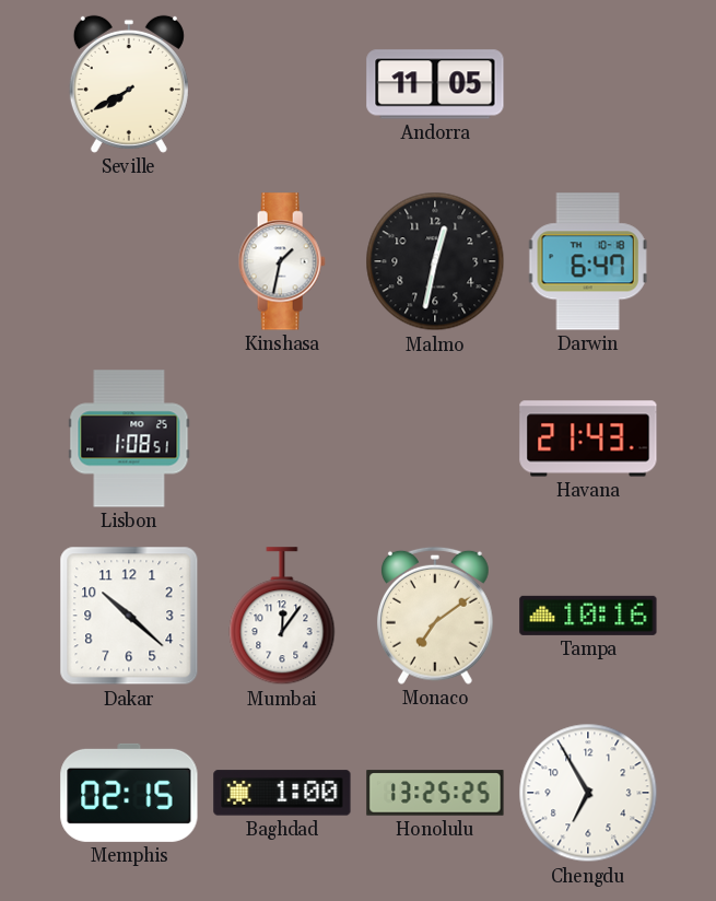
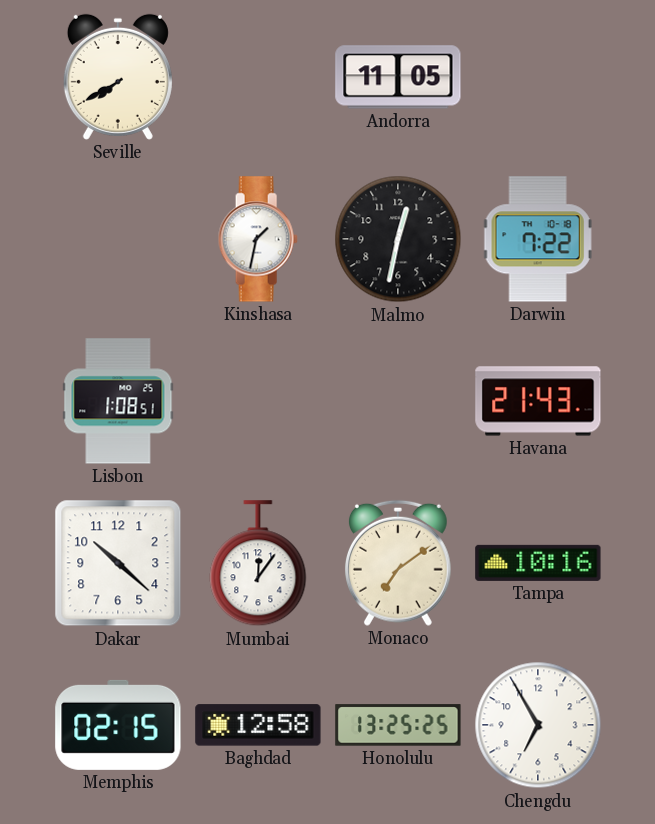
Darwin: 6:47 -> 7:22
Baghdad: 1:00 -> 12:58
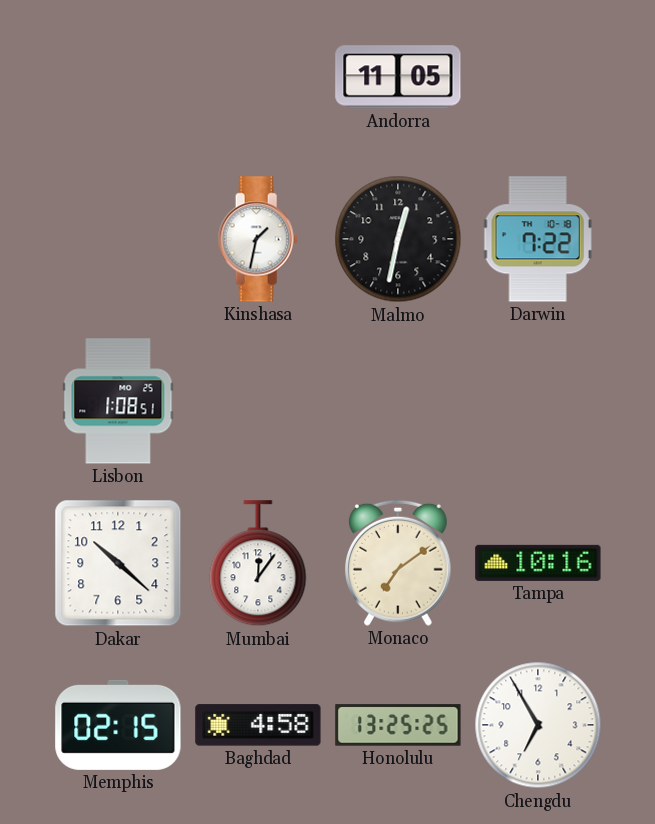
Seville: 7:40 -> none
Havana: 21:43 -> none
Baghdad: 12:58 -> 4:58
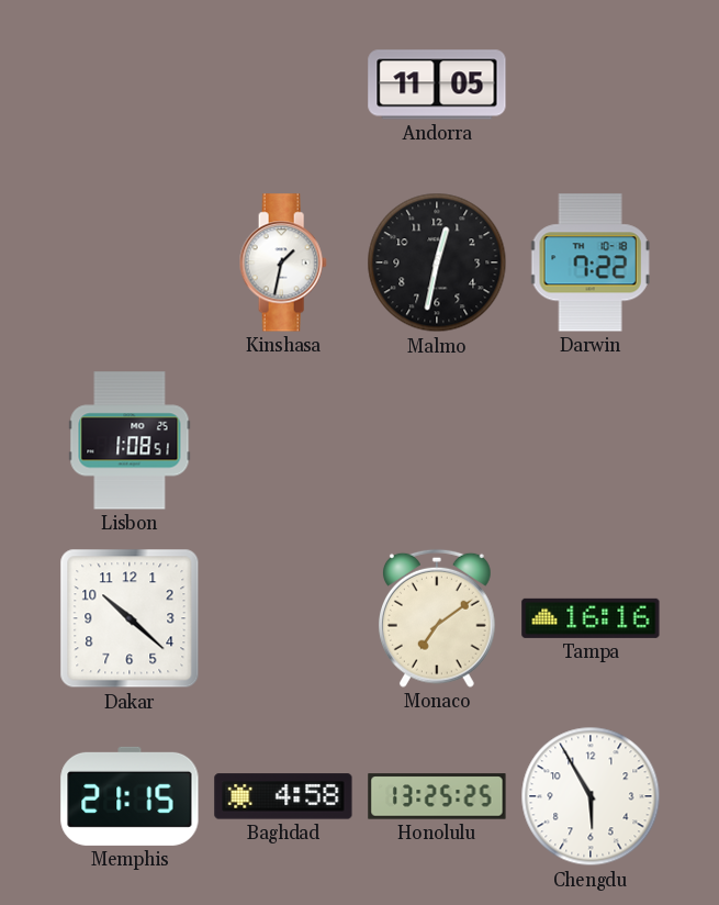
Mumbai: 12:06 -> none
Tampa: 10:16 -> 16:16
Memphis: 02:15 -> 21:15
Chengdu: 6:55 -> 5:55
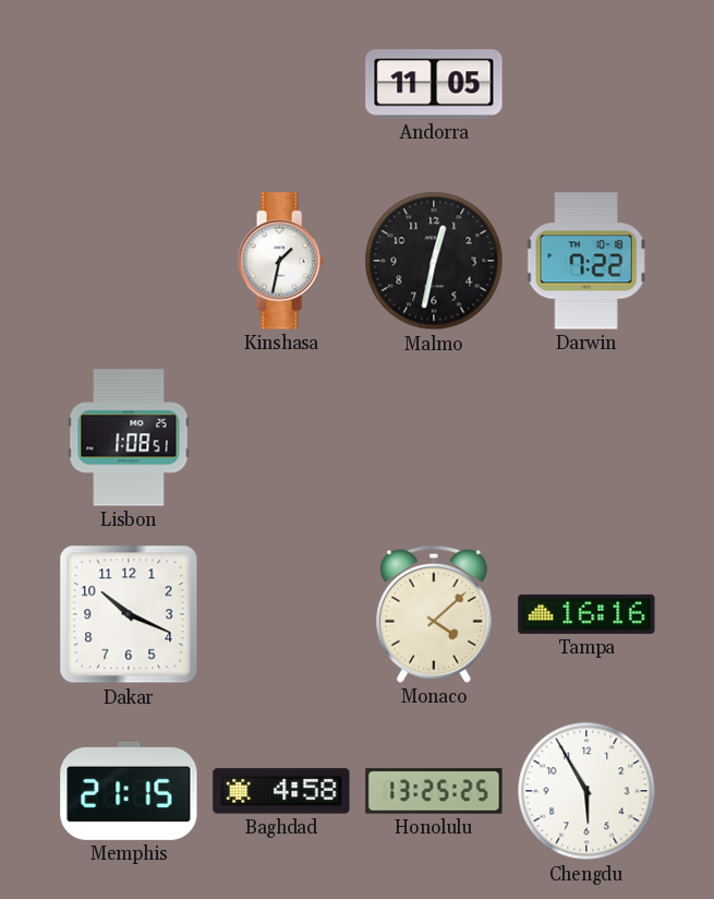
Dakar: 10:22 -> 10:19
Monaco: 7:09 -> 4:08
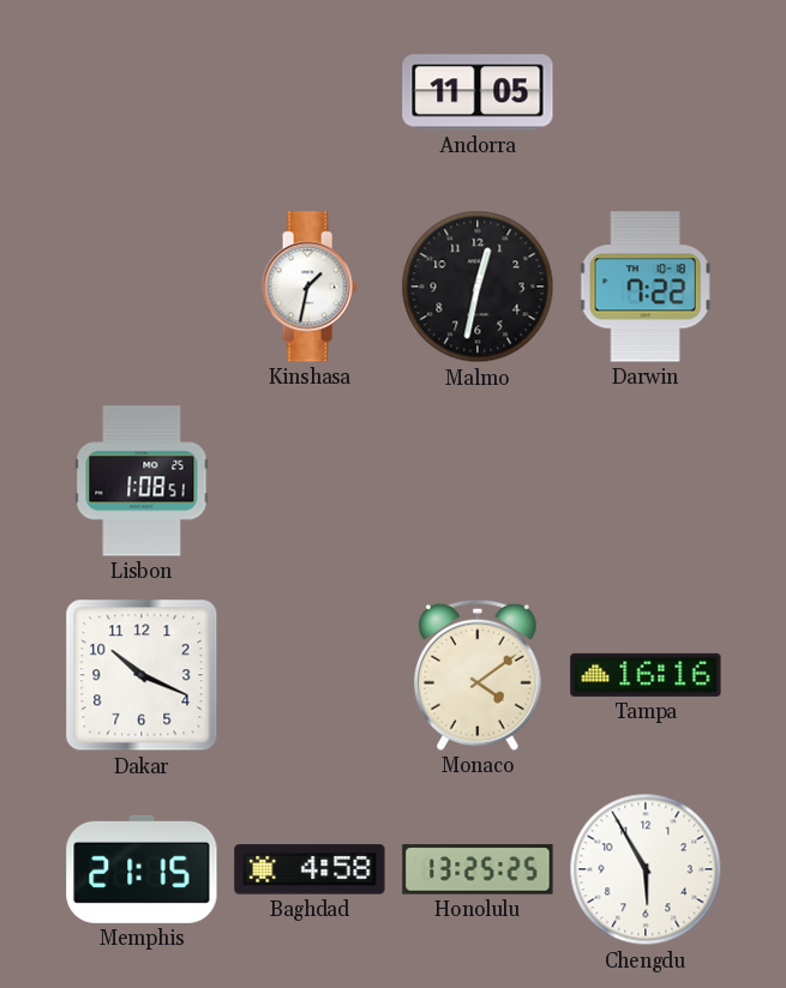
Monaco: 4:08 -> 4:09
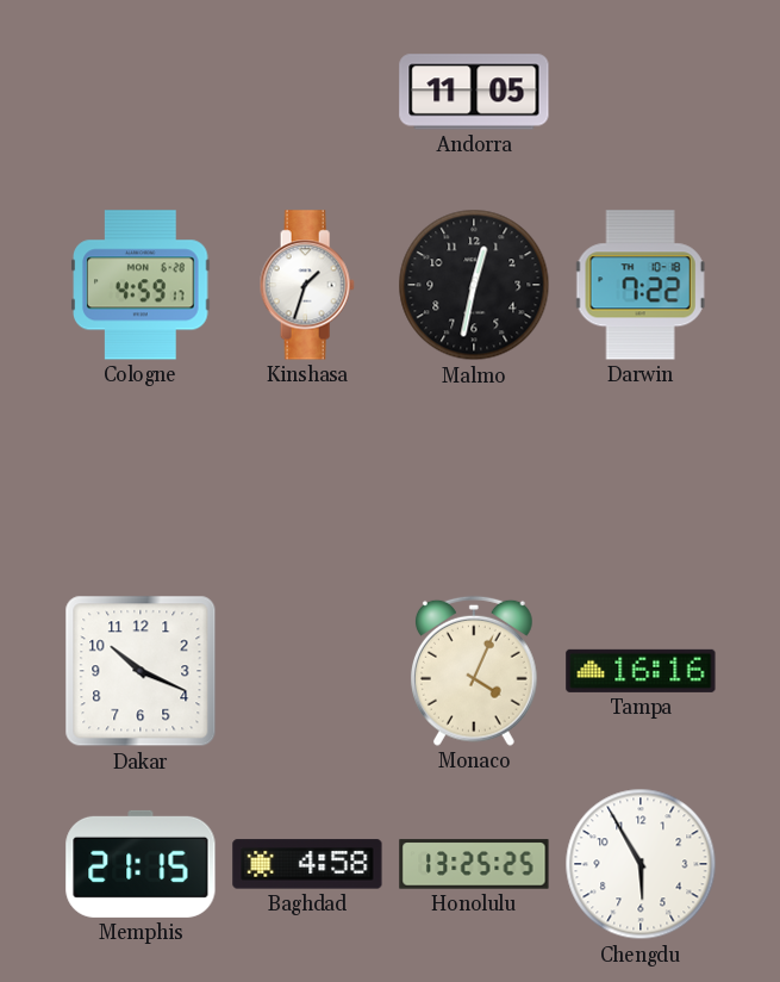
Cologne: none -> 4:59
Kinshasa: 1:32 -> 1:33
Lisbon: 1:08 -> none
Monaco: 4:09 -> 4:04
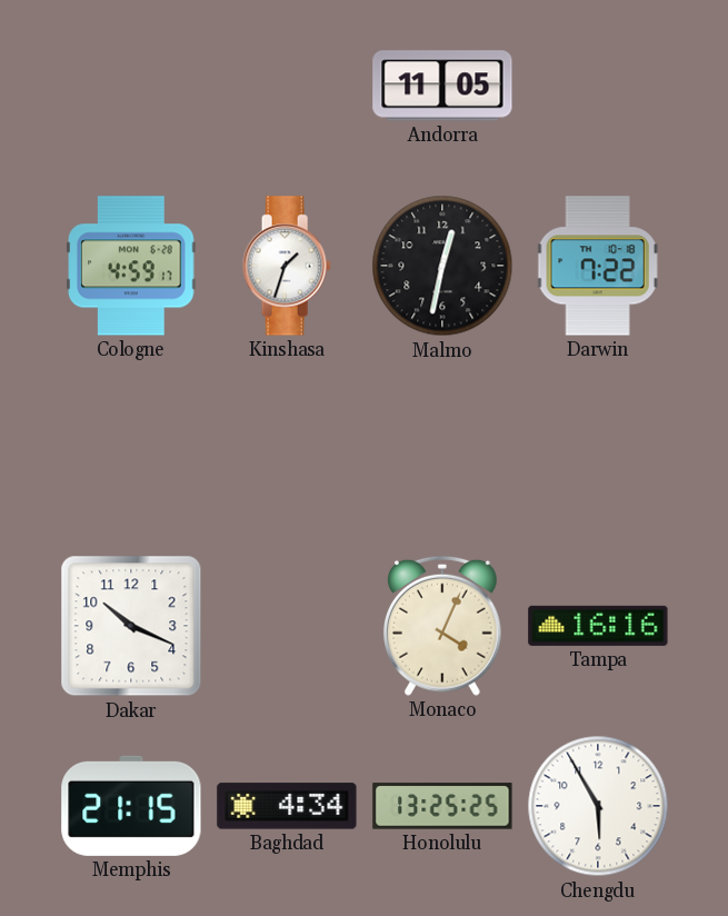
Baghdad: 4:58 -> 4:34
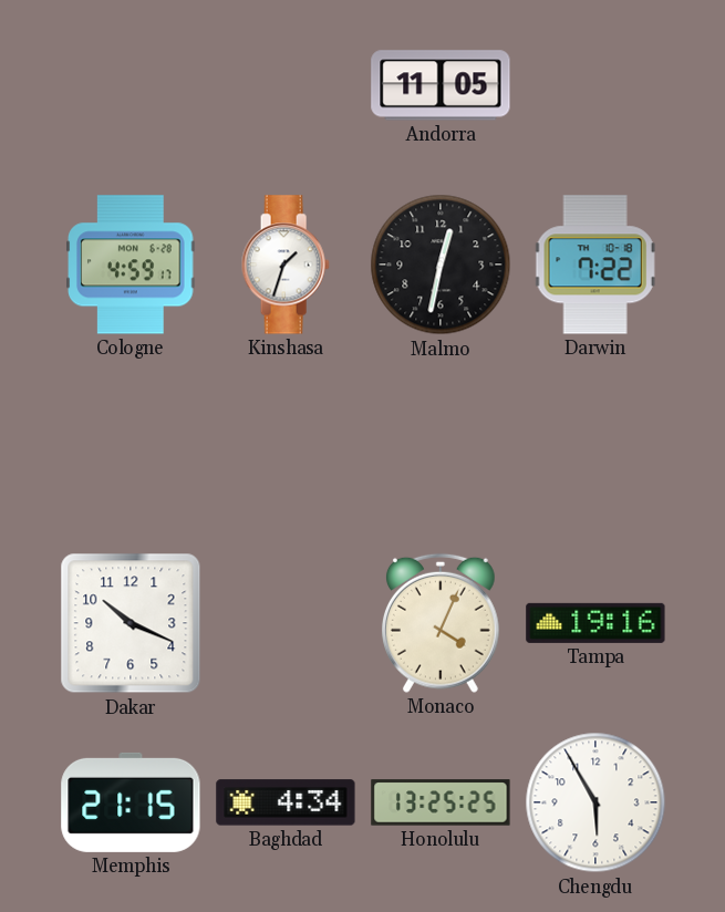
Tampa: 16:16 -> 19:16
